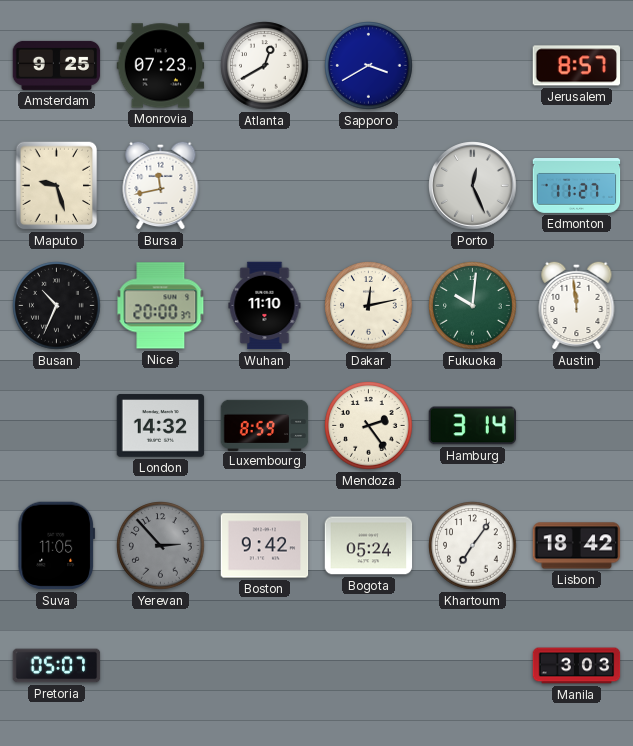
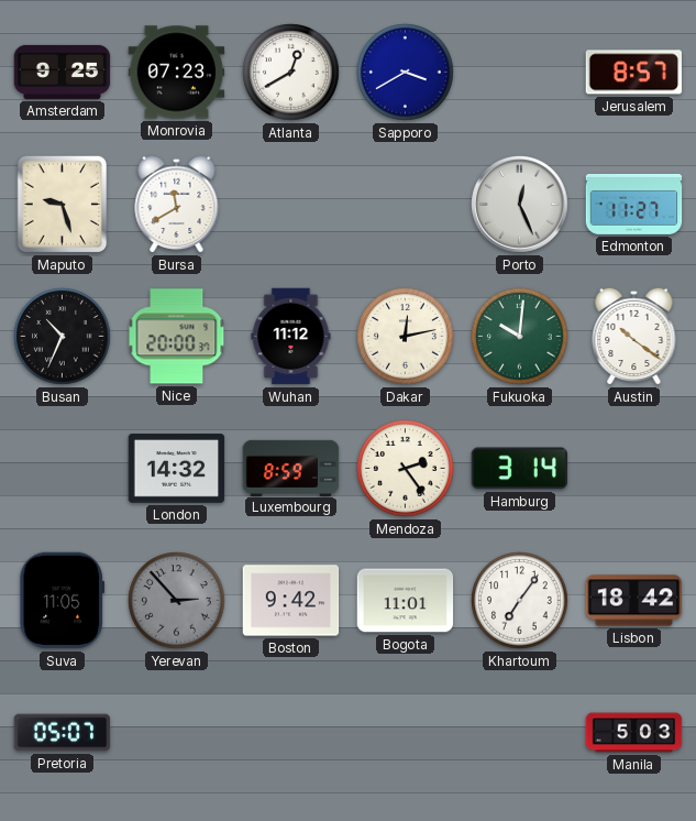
Bursa: 11:43 -> 11:40
Wuhan: 11:10 -> 11:12
Austin: 11:59 -> 10:21
Bogota: 05:24 -> 11:01
Manila: 3:03 -> 5:03
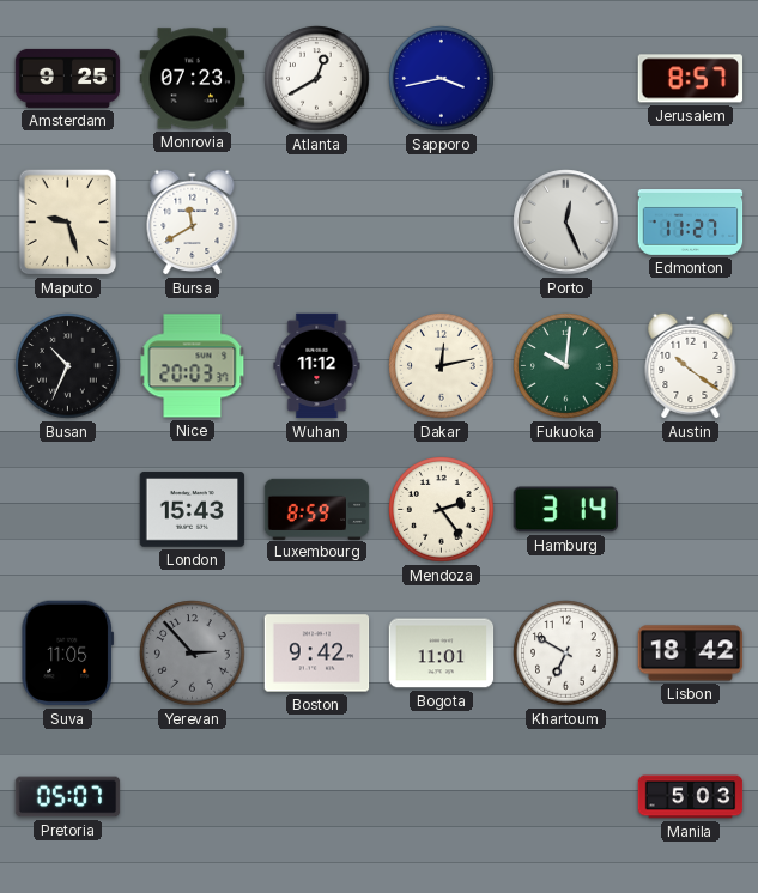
Sapporo: 3:40 -> 3:43
Nice: 20:00 -> 20:03
London: 14:32 -> 15:43
Khartoum: 7:06 -> 6:50
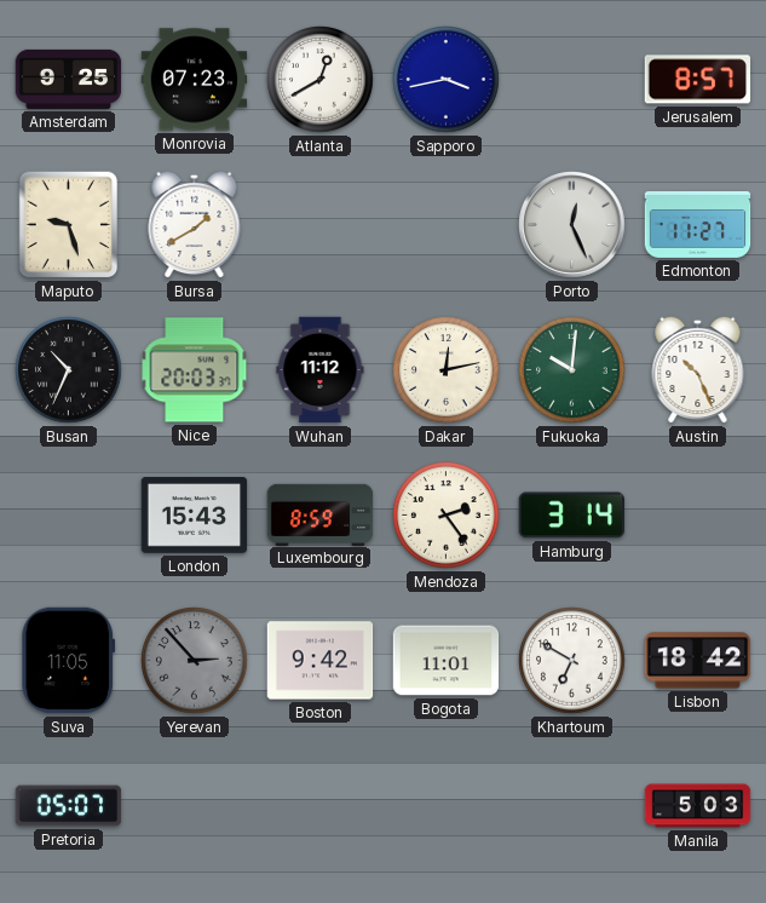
Bursa: 11:40 -> 1:40
Austin: 10:21 -> 10:26
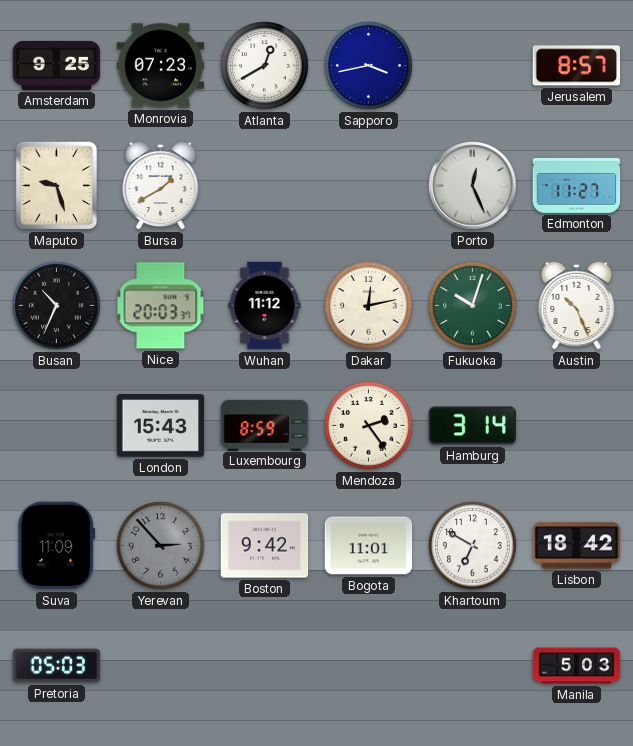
Fukuoka: 10:01 -> 10:03
Suva: 11:05 -> 11:09
Pretoria: 05:07 -> 05:03
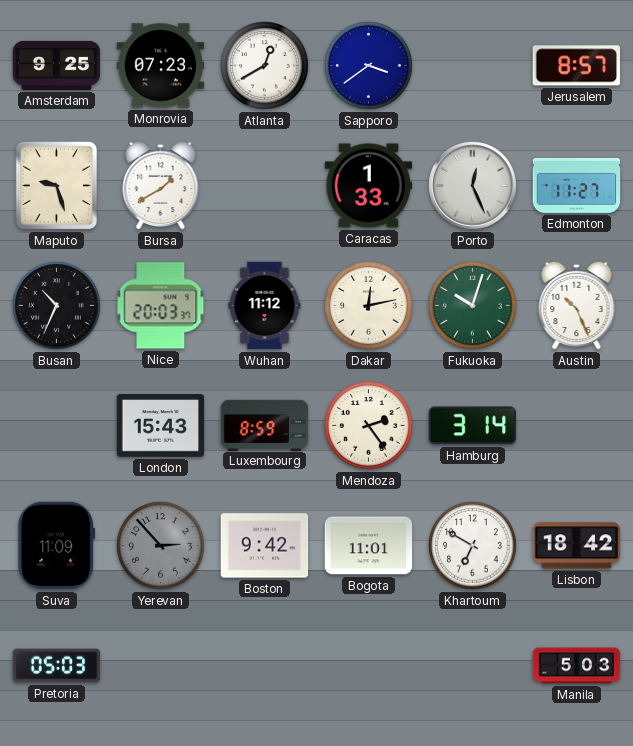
Sapporo: 3:43 -> 3:39
Caracas: none -> 1:33
